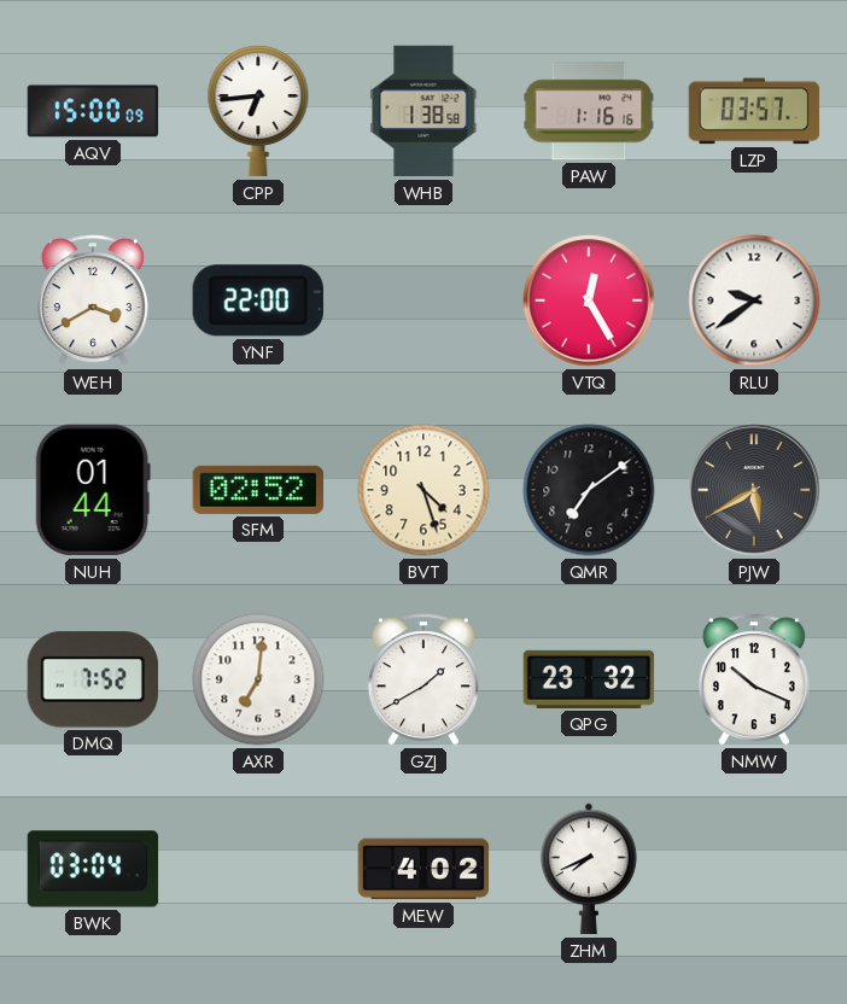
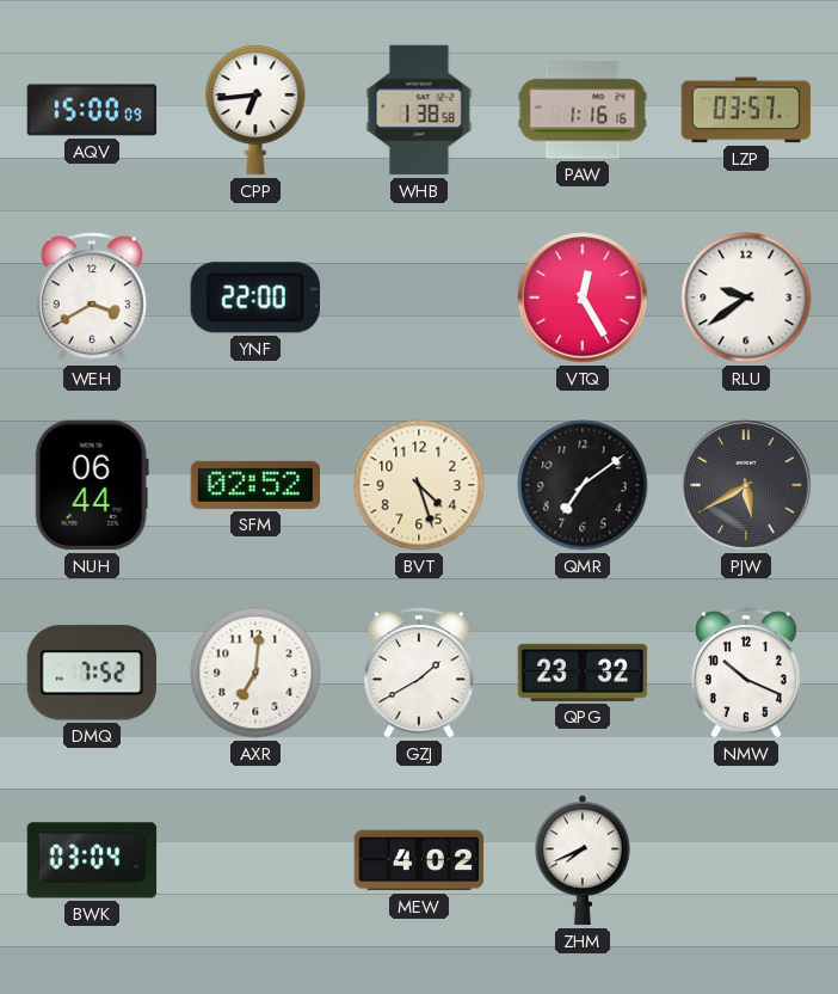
NUH: 01:44 -> 06:44
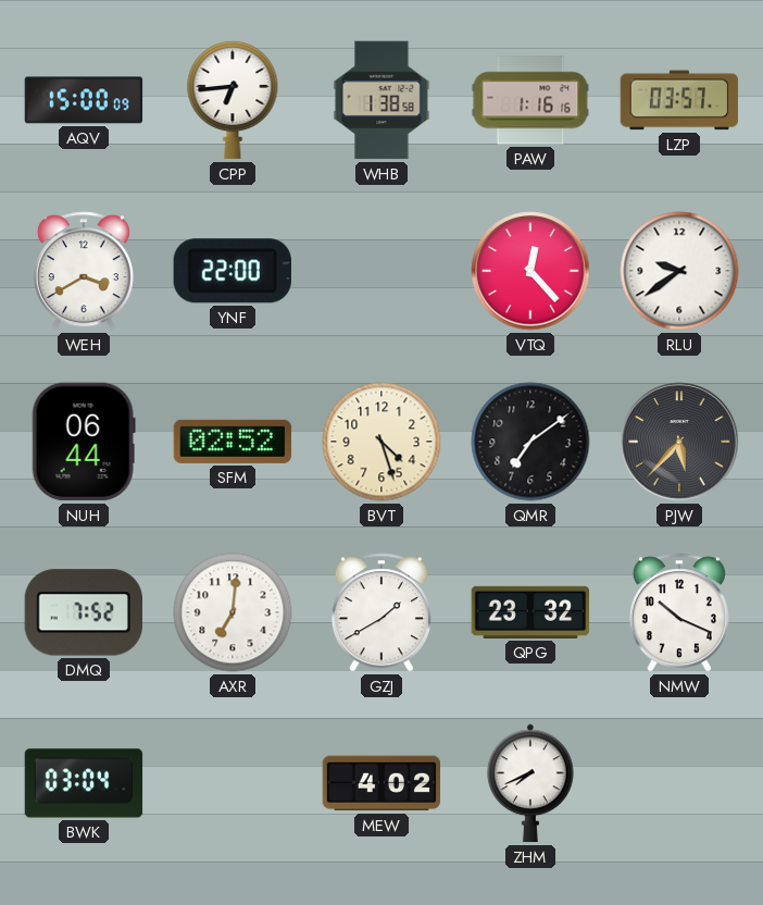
VTQ: 12:25 -> 12:23
PJW: 5:40 -> 5:37
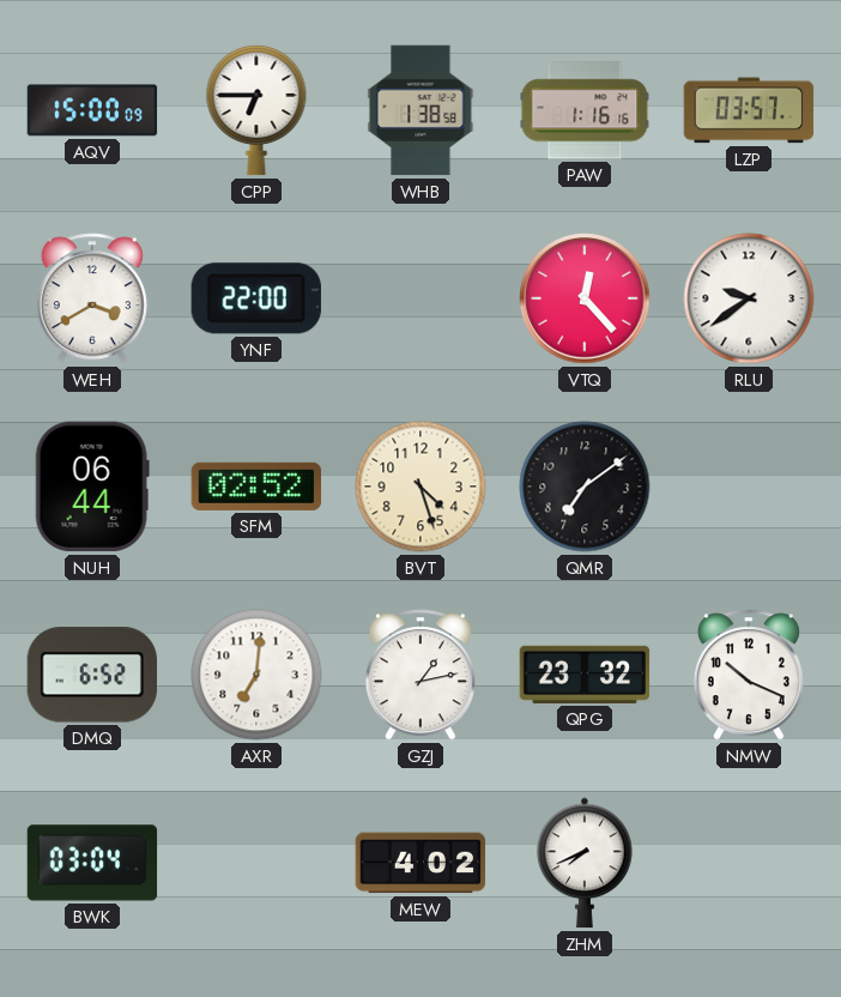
CPP: 6:44 -> 6:45
PJW: 5:37 -> none
DMQ: 7:52 -> 6:52
GZJ: 1:40 -> 1:13
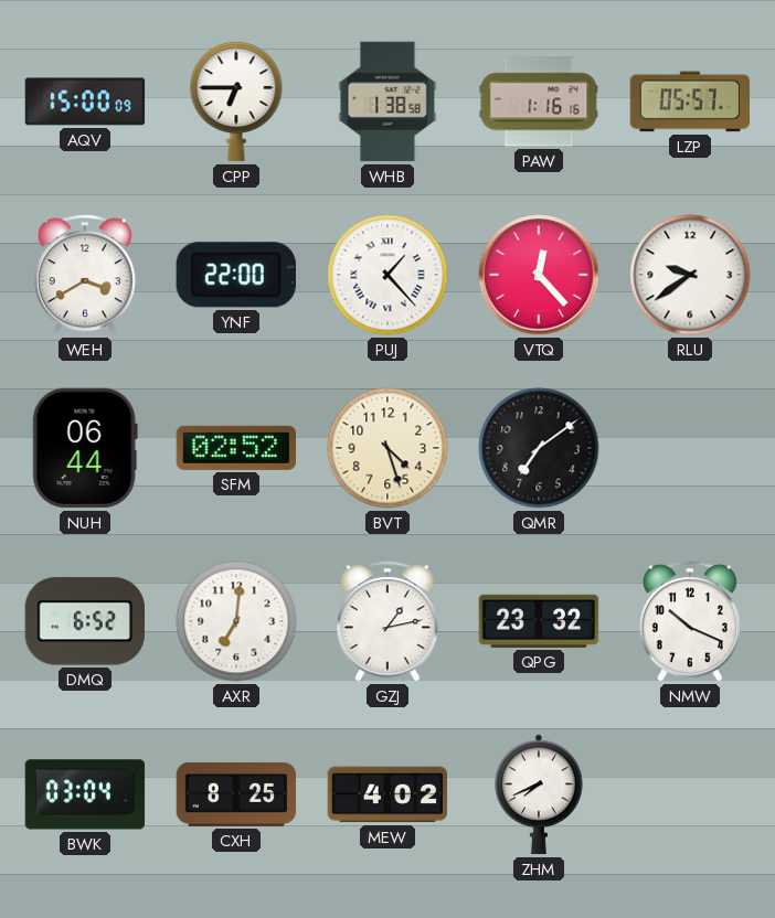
LZP: 03:57 -> 05:57
PUJ: none -> 1:23
CXH: none -> 8:25
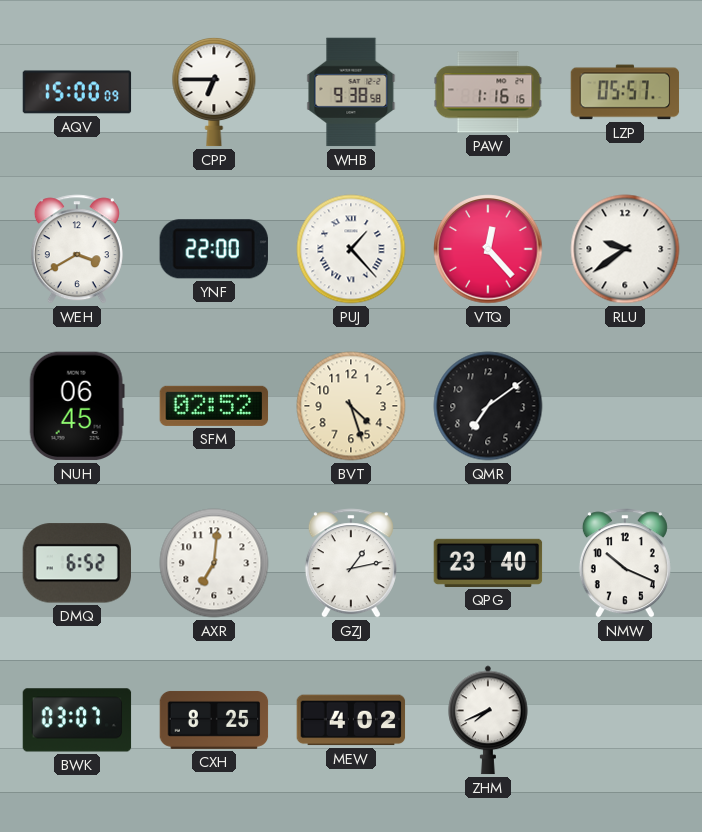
WHB: 1:38 -> 9:38
NUH: 06:44 -> 06:45
QPG: 23:32 -> 23:40
BWK: 03:04 -> 03:07
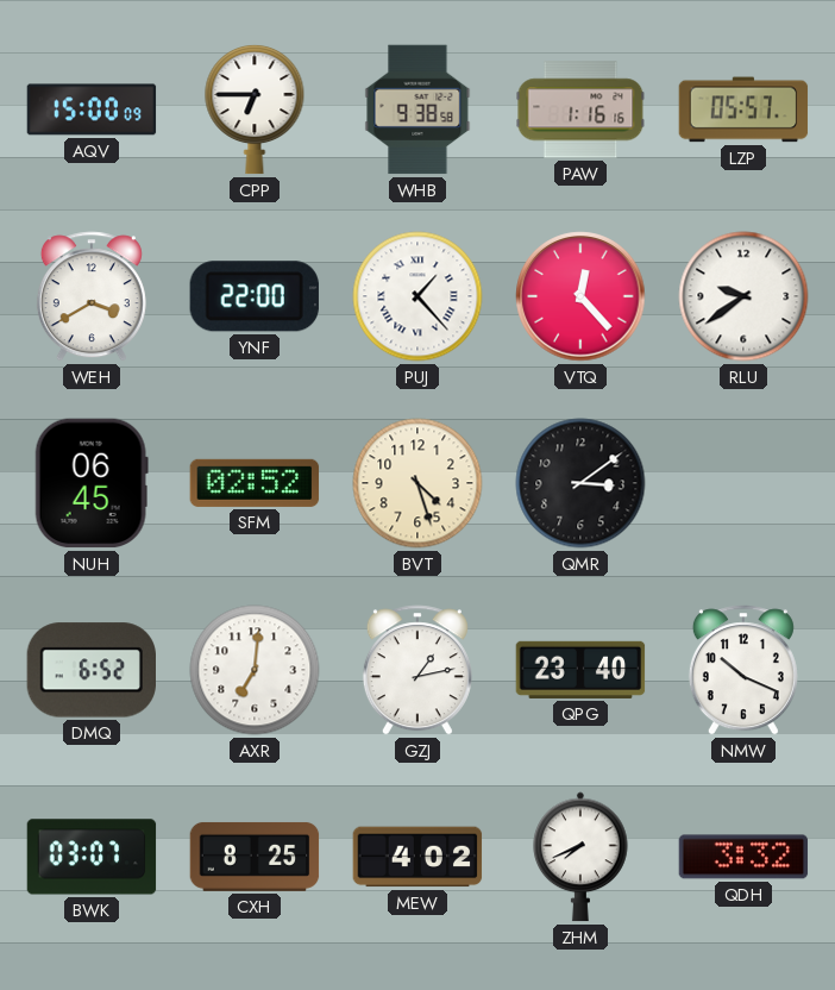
QMR: 7:09 -> 3:09
QDH: none -> 3:32
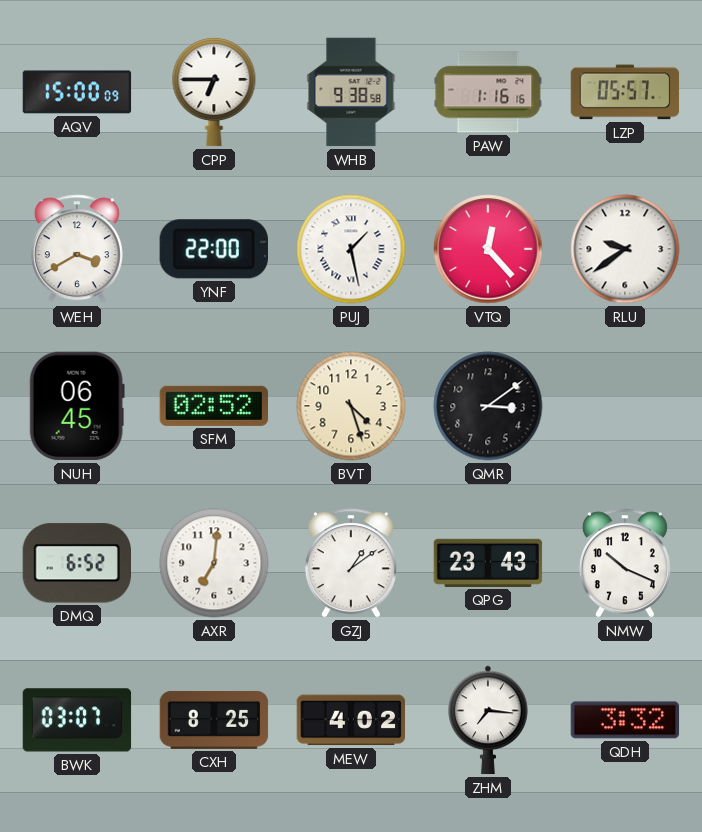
PUJ: 1:23 -> 1:28
GZJ: 1:13 -> 1:09
QPG: 23:40 -> 23:43
ZHM: 7:41 -> 7:16
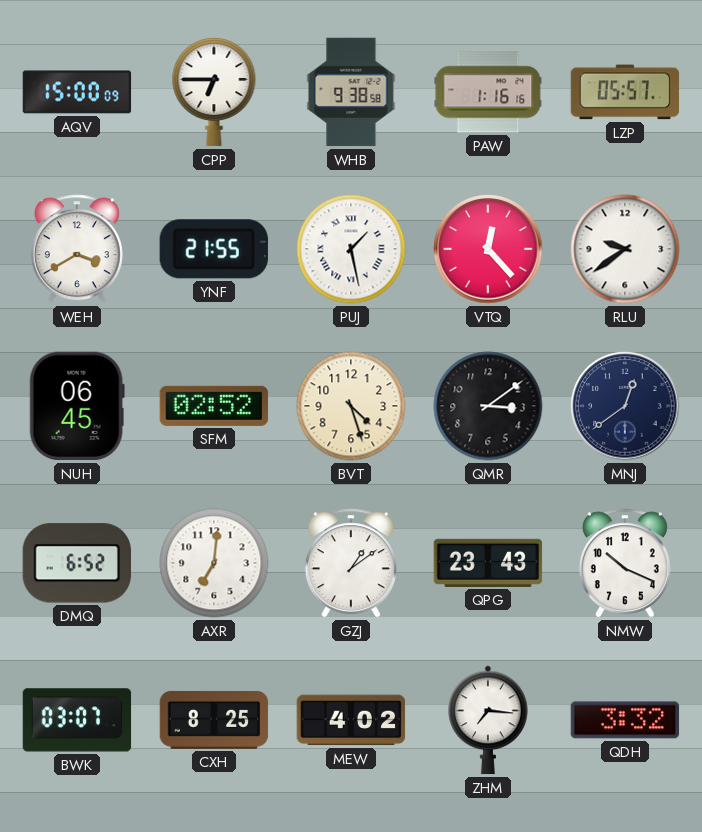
YNF: 22:00 -> 21:55
MNJ: none -> 12:39
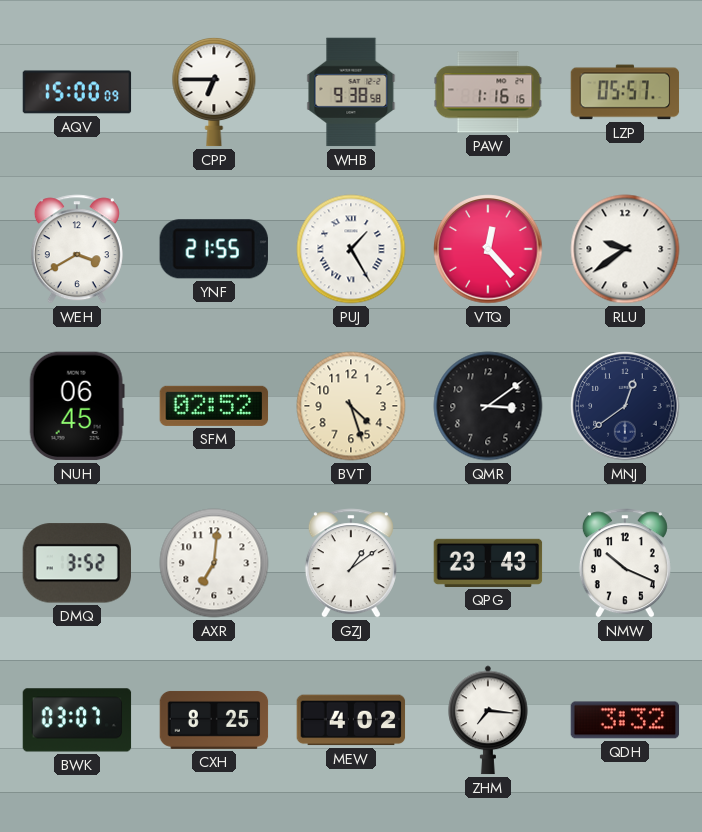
PUJ: 1:28 -> 1:25
DMQ: 6:52 -> 3:52
